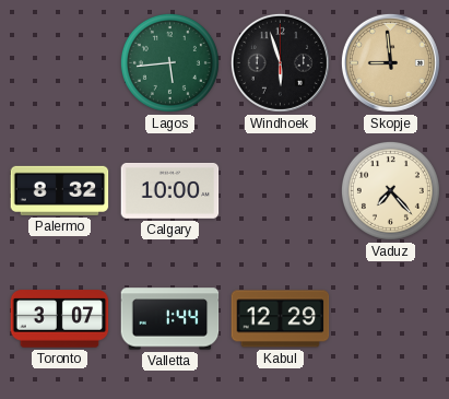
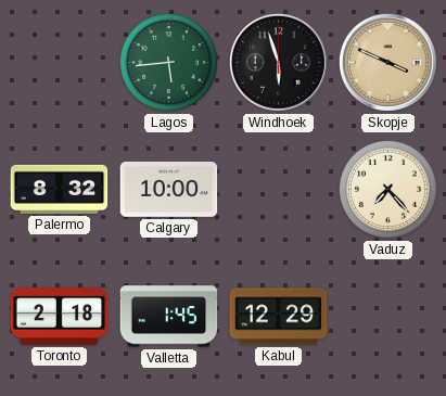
Skopje: 8:59 -> 3:49
Toronto: 3:07 -> 2:18
Valletta: 1:44 -> 1:45
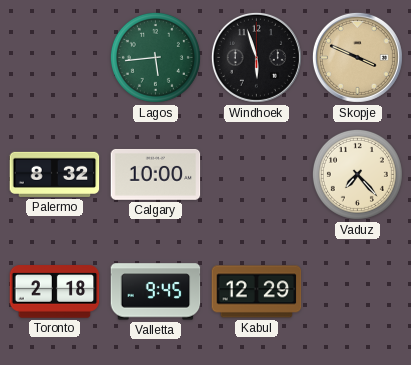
Valletta: 1:45 -> 9:45
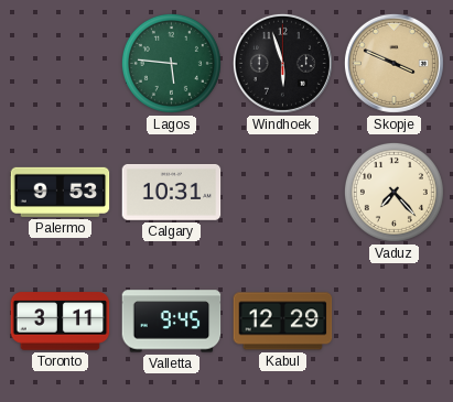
Lagos: 5:44 -> 5:46
Palermo: 8:32 -> 9:53
Calgary: 10:00 -> 10:31
Toronto: 2:18 -> 3:11
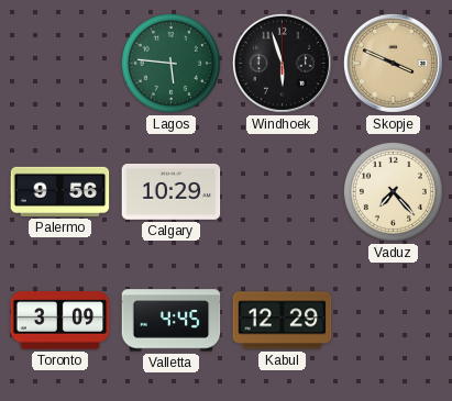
Palermo: 9:53 -> 9:56
Calgary: 10:31 -> 10:29
Toronto: 3:11 -> 3:09
Valletta: 9:45 -> 4:45
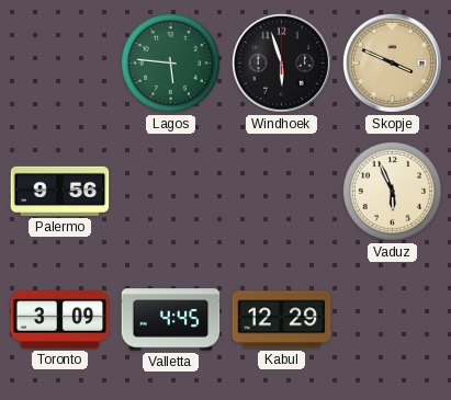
Calgary: 10:29 -> none
Vaduz: 7:23 -> 5:56
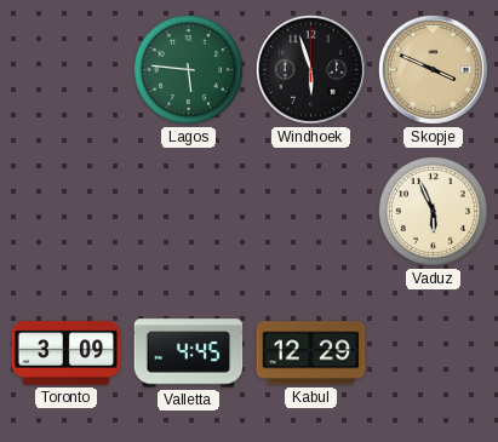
Palermo: 9:56 -> none
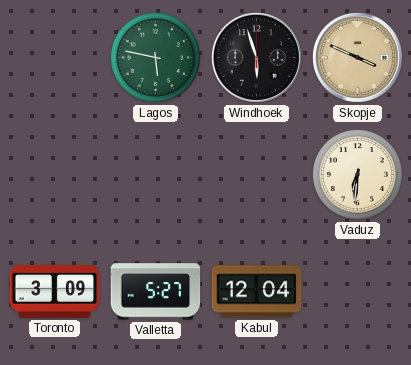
Lagos: 5:46 -> 5:47
Vaduz: 5:56 -> 6:31
Valletta: 4:45 -> 5:27
Kabul: 12:29 -> 12:04
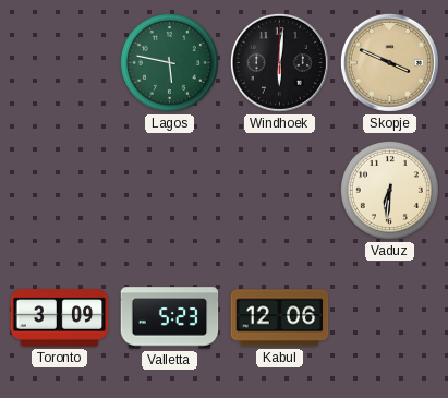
Windhoek: 5:57 -> 6:01
Valletta: 5:27 -> 5:23
Kabul: 12:04 -> 12:06
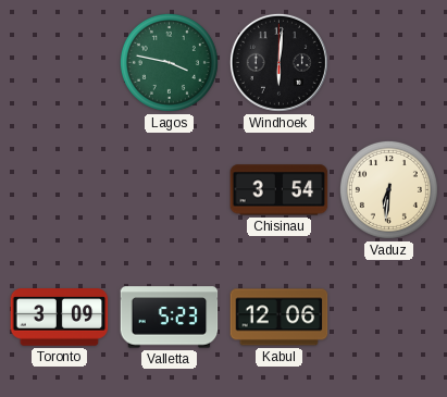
Lagos: 5:47 -> 3:47
Skopje: 3:49 -> none
Chisinau: none -> 3:54
